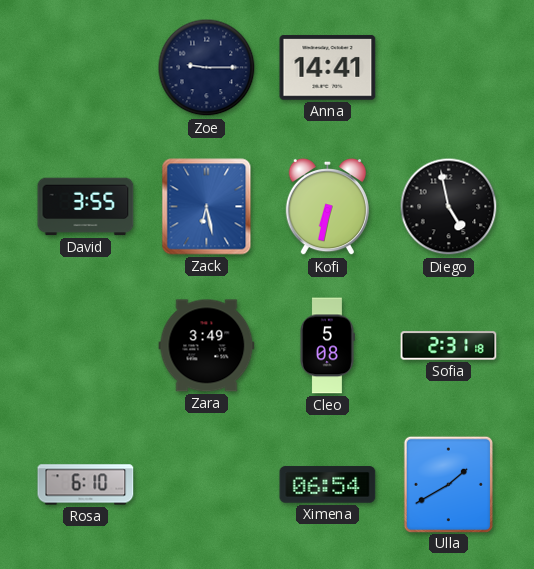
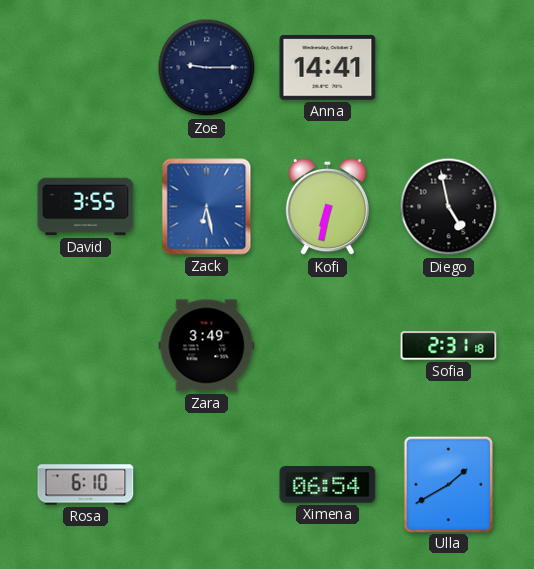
Cleo: 5:08 -> none
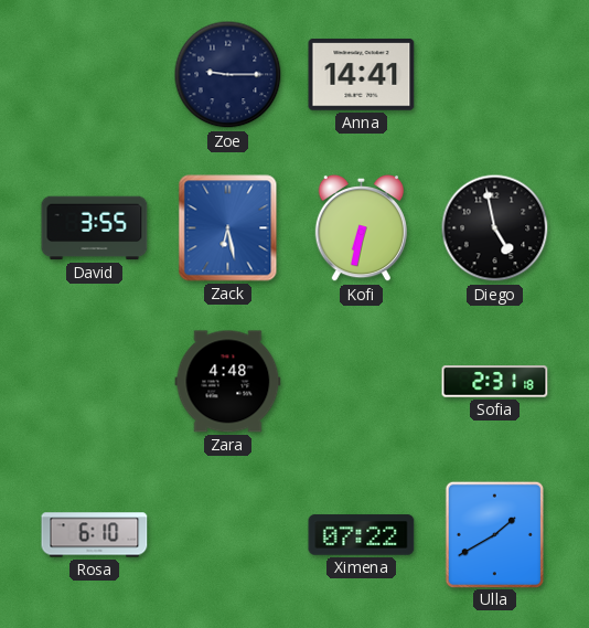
Zara: 3:49 -> 4:48
Ximena: 06:54 -> 07:22
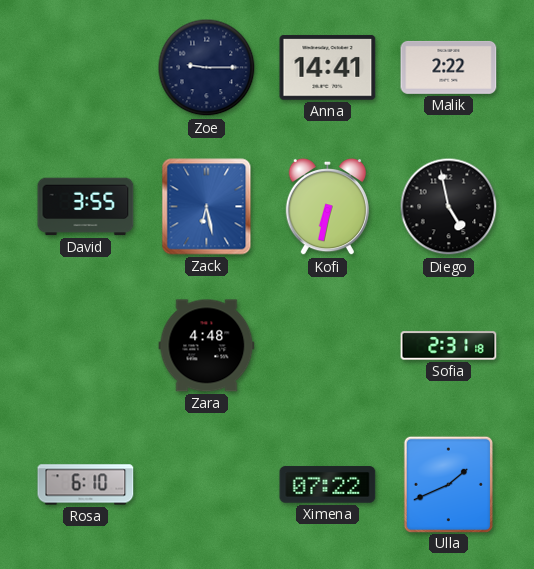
Malik: none -> 2:22
Ulla: 1:40 -> 1:41
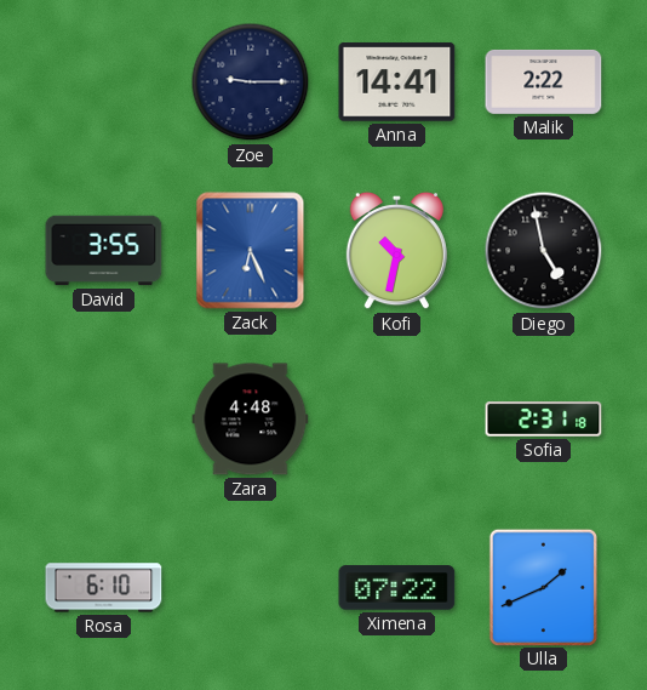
Zack: 6:28 -> 6:26
Kofi: 6:32 -> 10:32
